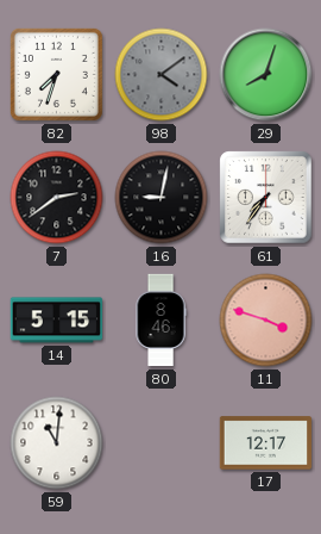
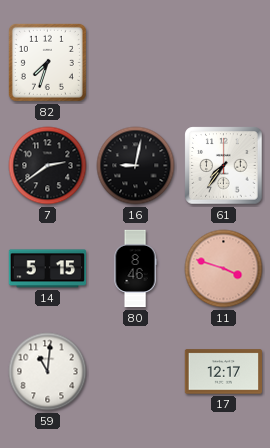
98: 4:09 -> none
29: 8:03 -> none
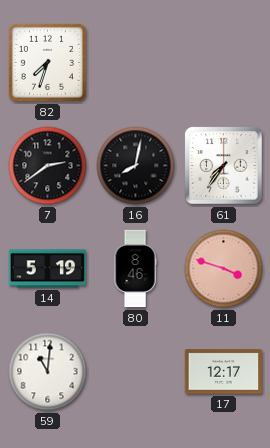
16: 9:02 -> 8:02
14: 5:15 -> 5:19
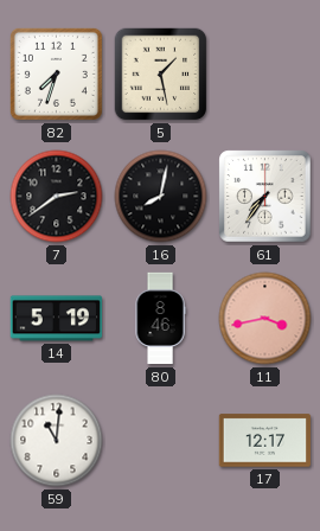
5: none -> 1:28
11: 3:48 -> 3:43
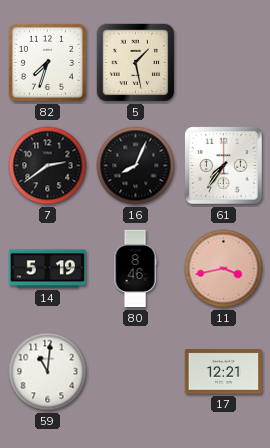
16: 8:02 -> 8:04
17: 12:17 -> 12:21
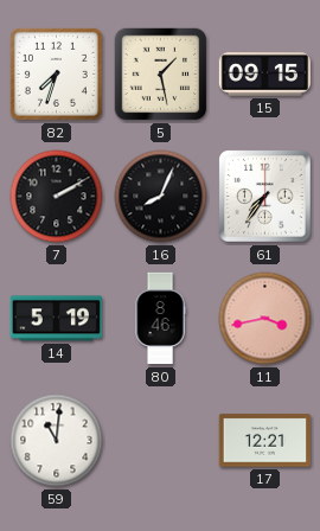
15: none -> 09:15
7: 2:39 -> 2:10
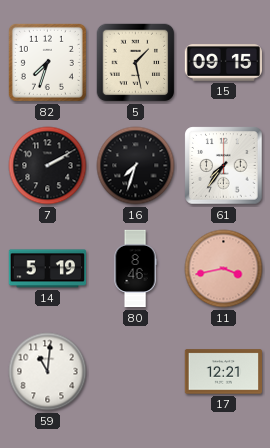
16: 8:04 -> 7:33
